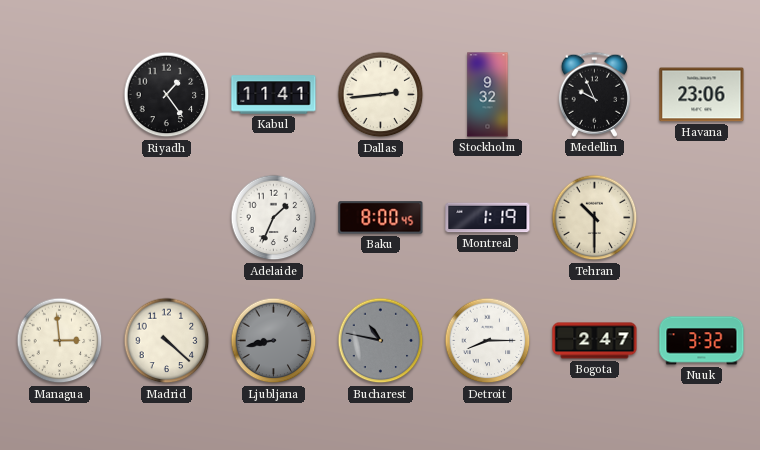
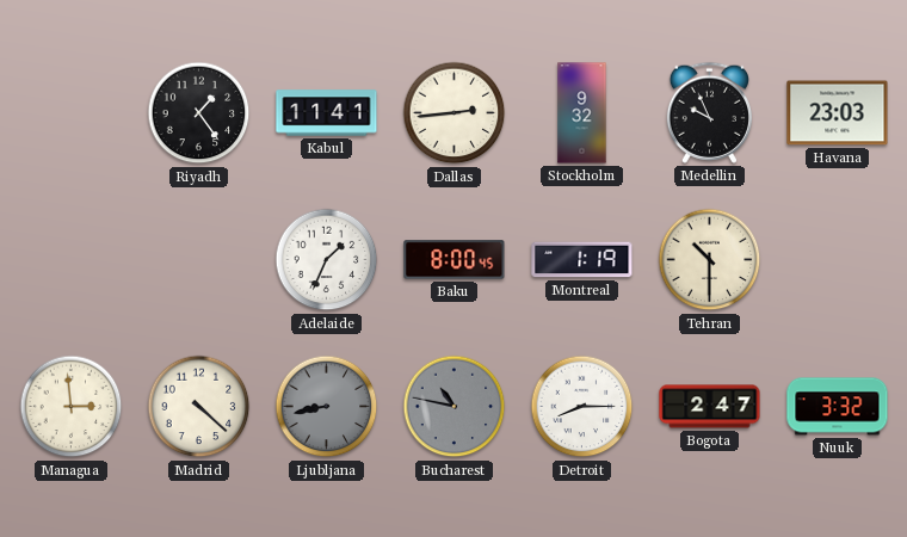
Havana: 23:06 -> 23:03
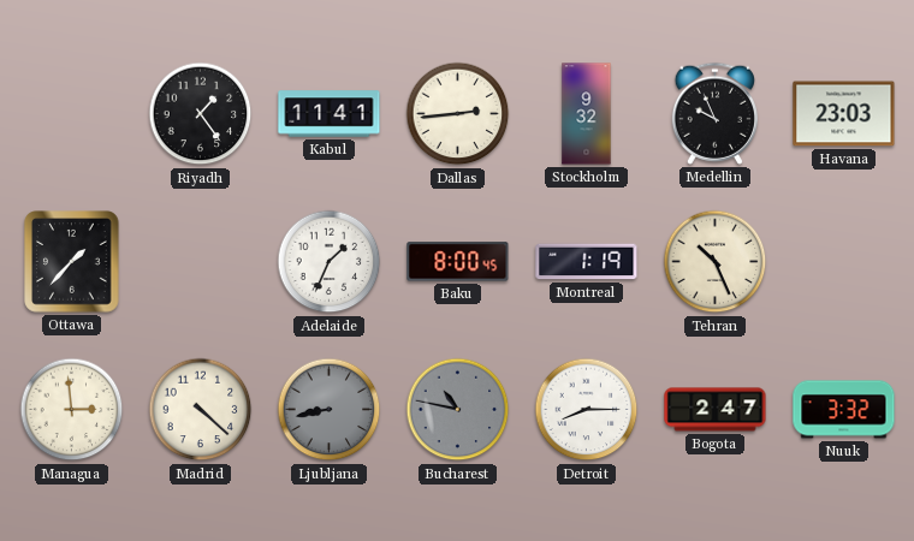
Ottawa: none -> 1:37
Tehran: 10:30 -> 10:26
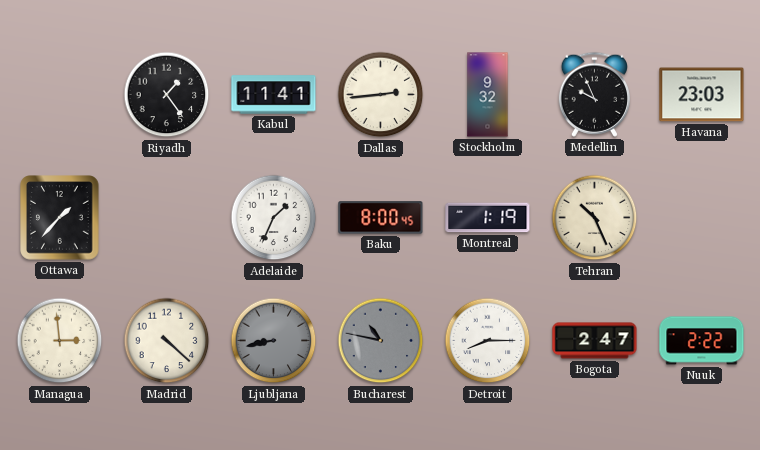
Nuuk: 3:32 -> 2:22
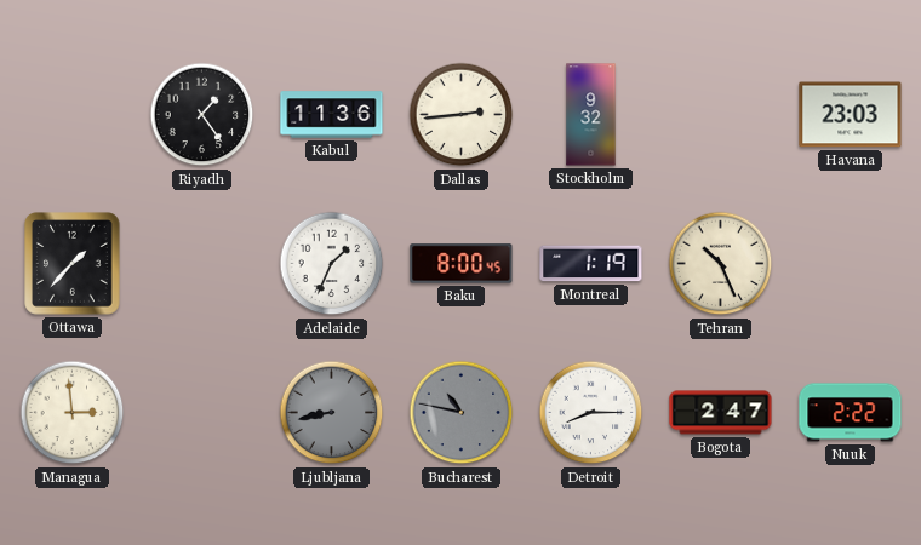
Kabul: 11:41 -> 11:36
Medellin: 9:56 -> none
Madrid: 4:22 -> none
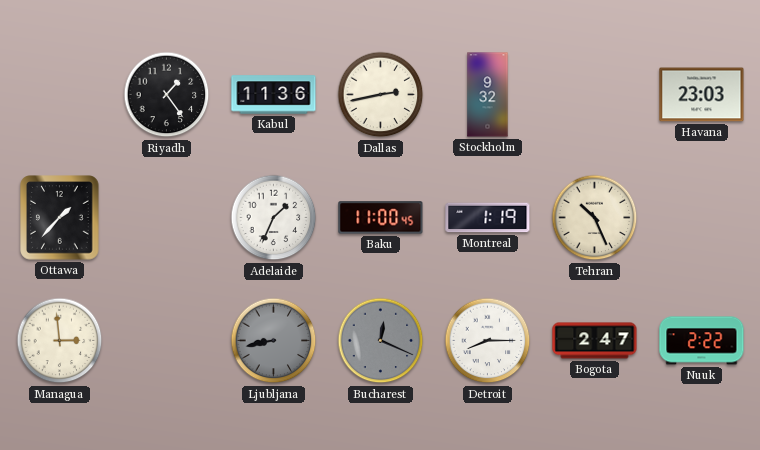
Dallas: 2:44 -> 2:43
Baku: 8:00 -> 11:00
Bucharest: 10:47 -> 12:19
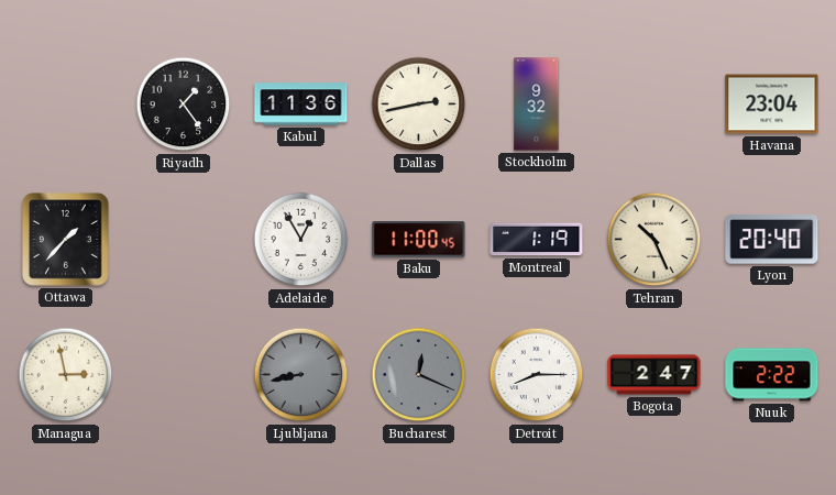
Havana: 23:03 -> 23:04
Adelaide: 1:34 -> 12:55
Lyon: none -> 20:40
Managua: 2:59 -> 2:58
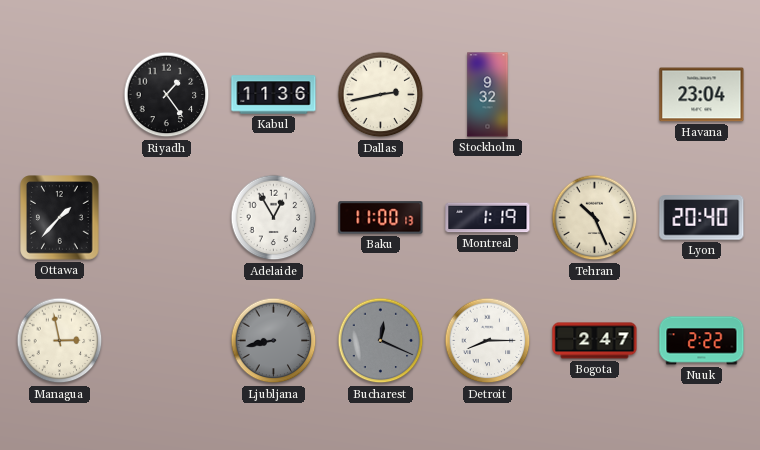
Baku: 11:00:45 -> 11:00:13
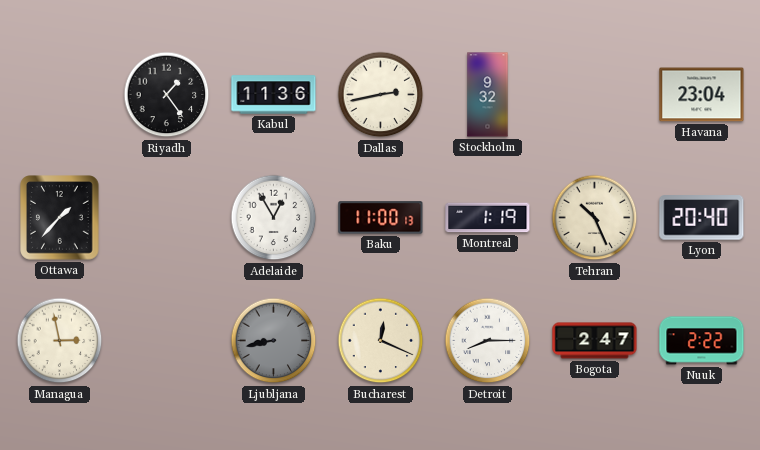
Bucharest dial: grey -> cream
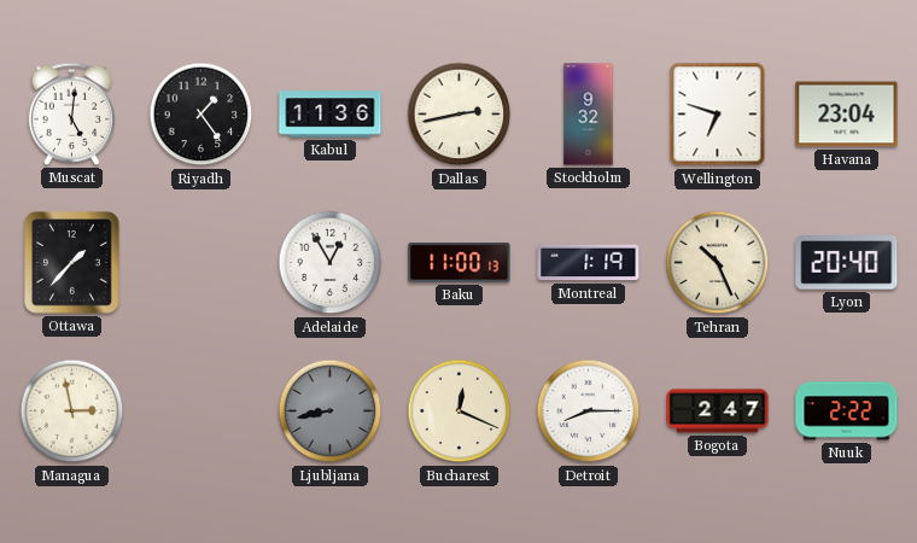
Muscat: none -> 5:01
Wellington: none -> 6:48
